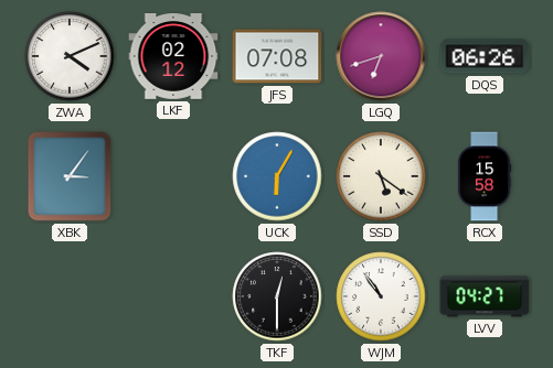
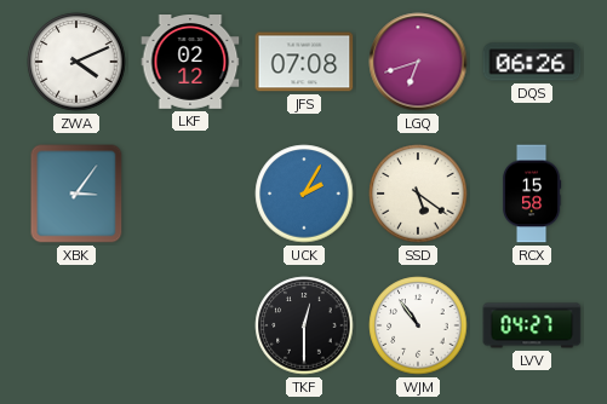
UCK: 6:05 -> 2:05
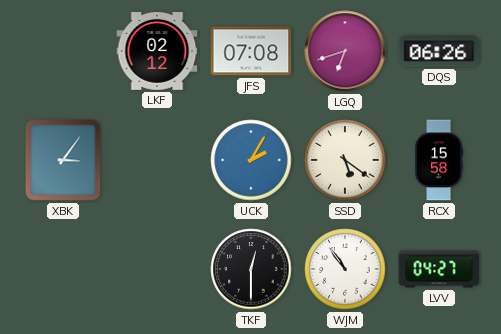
ZWA: 4:11 -> none
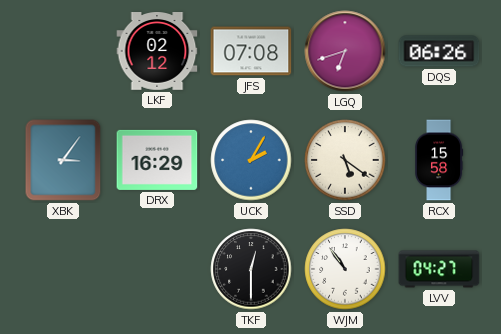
DRX: none -> 16:29
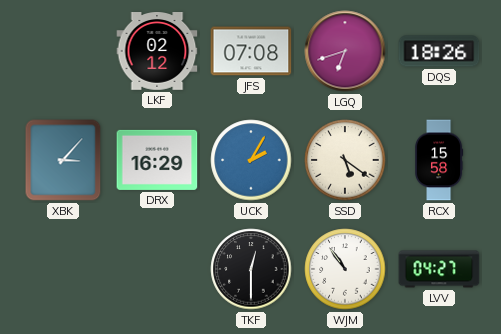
DQS: 06:26 -> 18:26
XBK: 3:06 -> 3:07
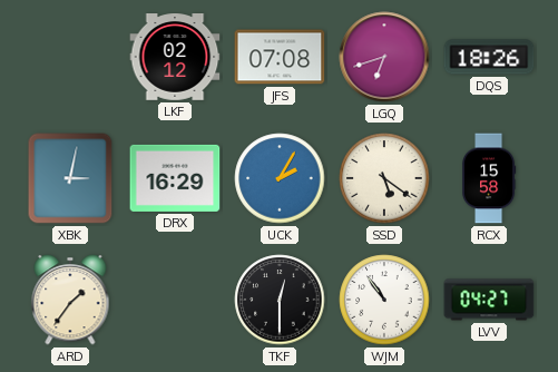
XBK: 3:07 -> 3:02
ARD: none -> 1:36
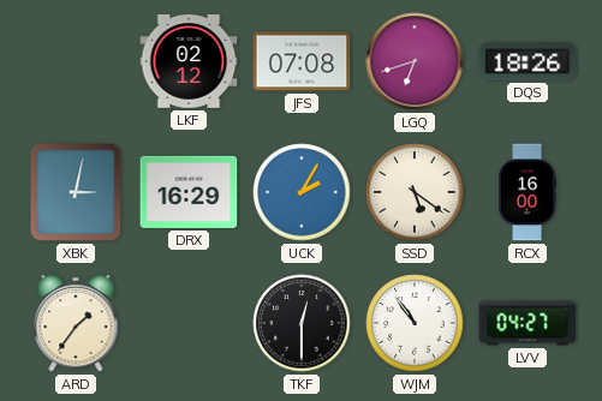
RCX: 15:58 -> 16:00
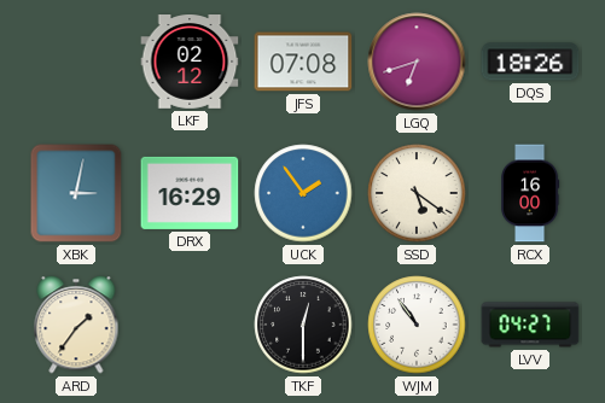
UCK: 2:05 -> 1:54
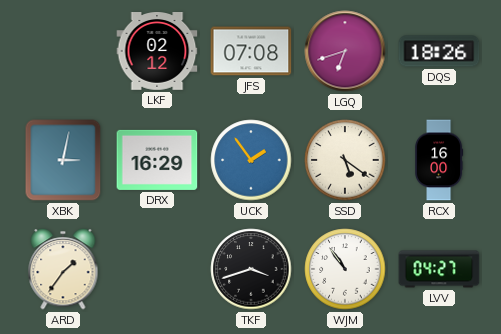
TKF: 12:30 -> 3:42
